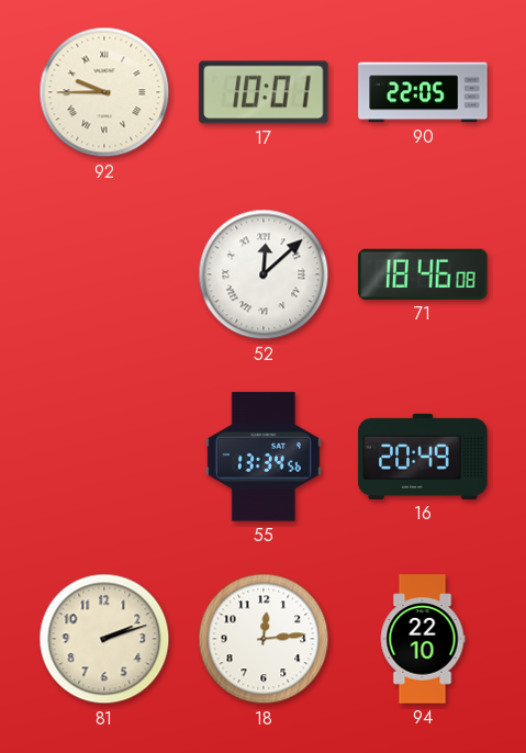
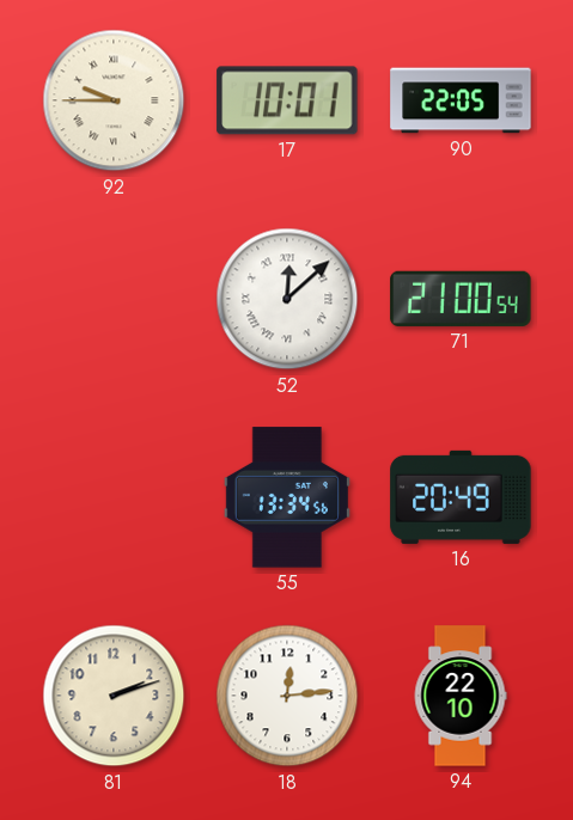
71: 18:46 -> 21:00
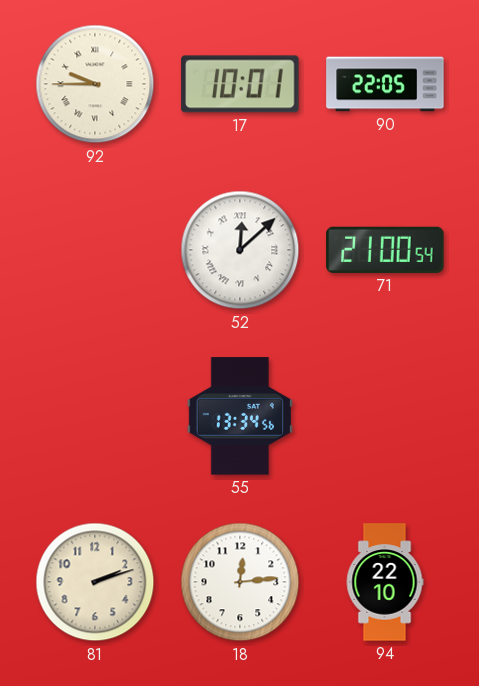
16: 20:49 -> none
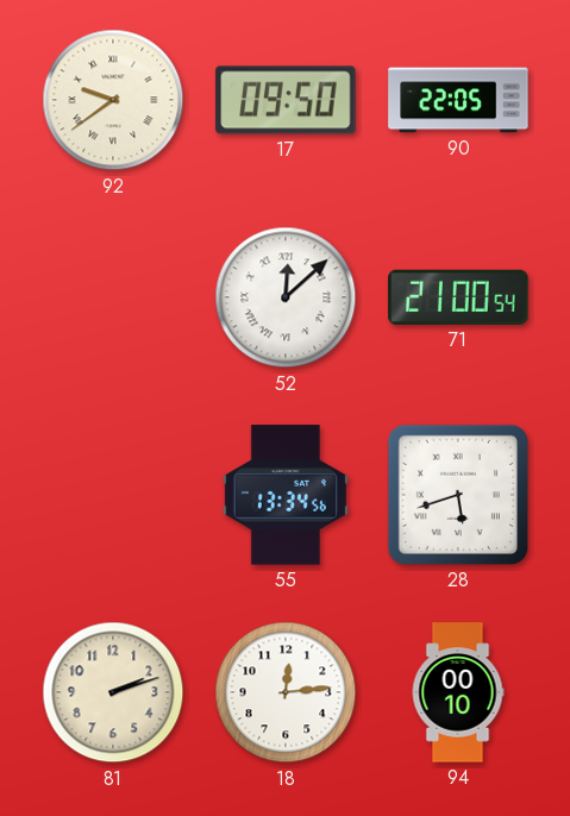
92: 9:45 -> 9:39
17: 10:01 -> 09:50
28: none -> 5:42
94: 22:10 -> 00:10
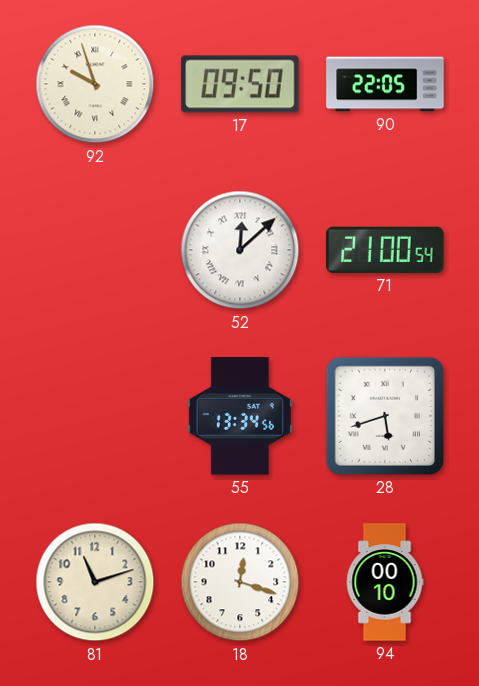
92: 9:39 -> 9:57
81: 2:12 -> 11:12
18: 12:14 -> 12:18
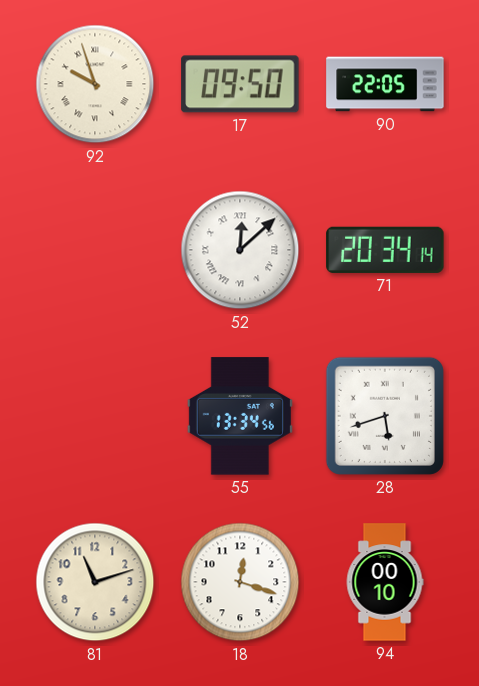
71: 21:00 -> 20:34
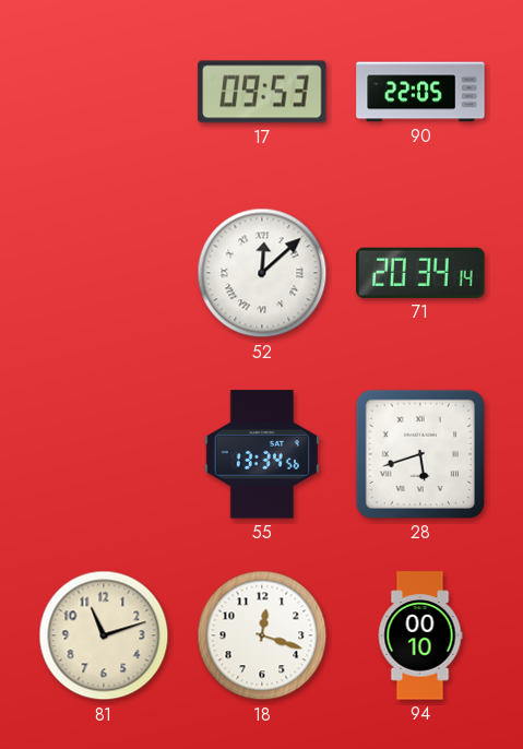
92: 9:57 -> none
17: 09:50 -> 09:53
